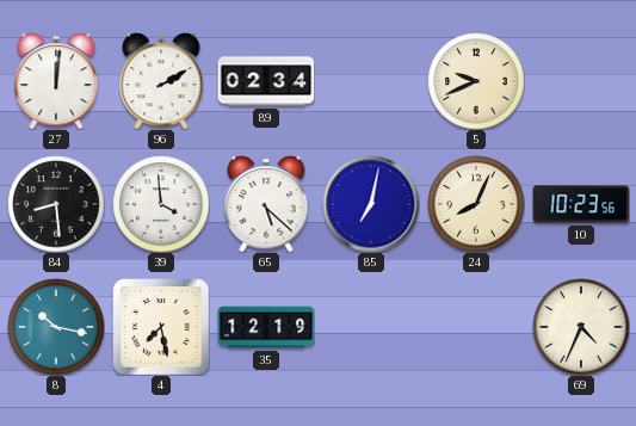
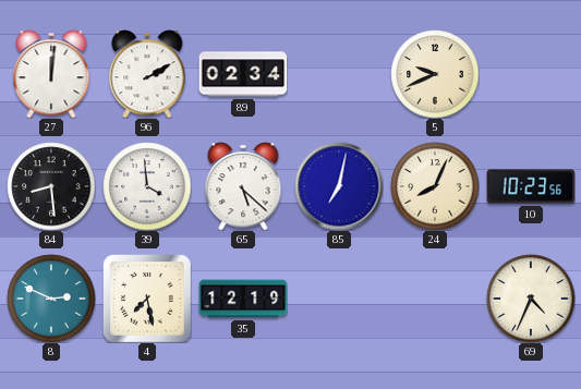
8: 10:17 -> 2:49
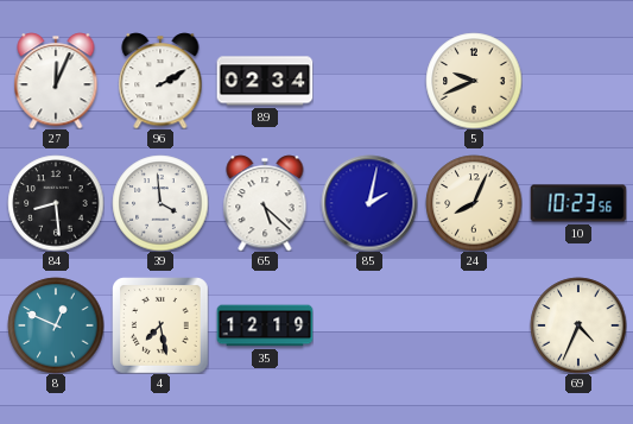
27: 12:01 -> 12:04
85: 7:02 -> 2:02
8: 2:49 -> 12:49
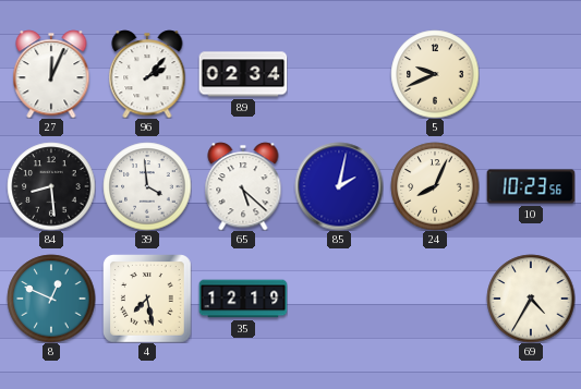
96: 2:10 -> 2:07
69: 4:34 -> 4:35
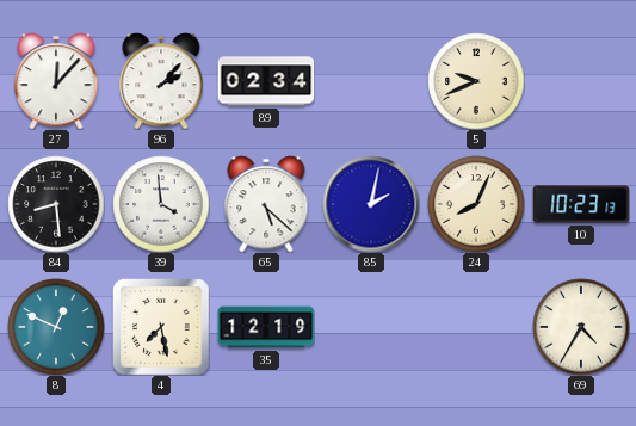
27: 12:04 -> 12:07
10: 10:23:56 -> 10:23:13
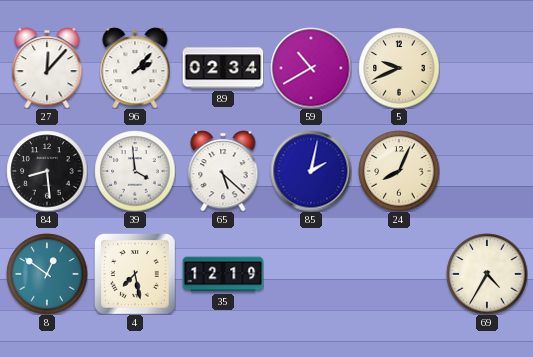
59: none -> 10:40
10: 10:23 -> none
8: 12:49 -> 12:51
